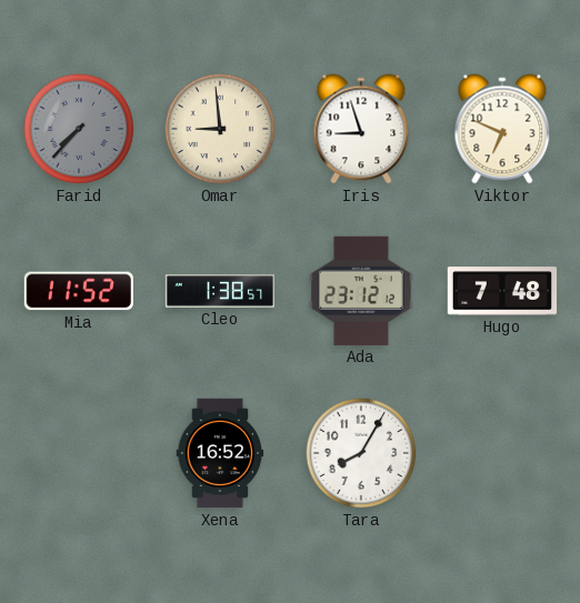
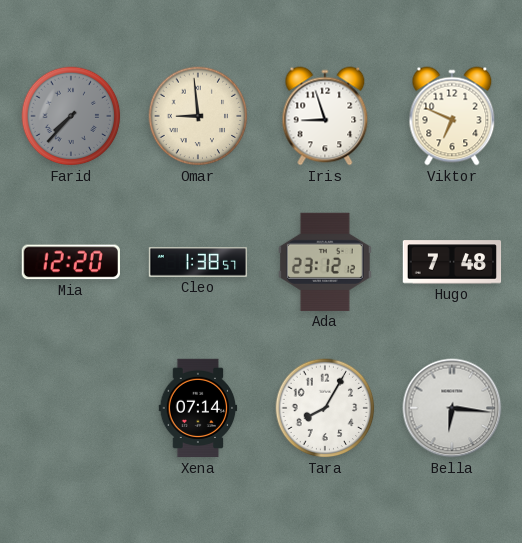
Mia: 11:52 -> 12:20
Xena: 16:52 -> 07:14
Bella: none -> 6:16
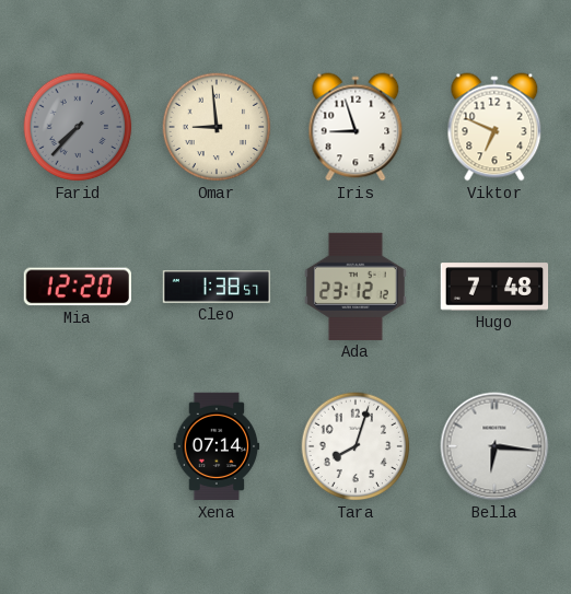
Tara: 8:05 -> 8:03
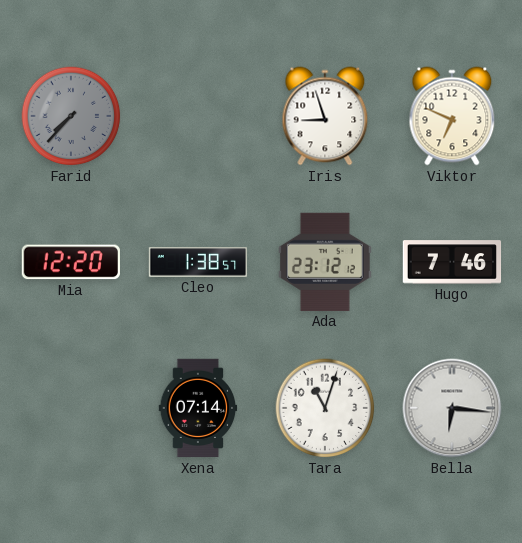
Omar: 8:59 -> none
Hugo: 7:48 -> 7:46
Tara: 8:03 -> 11:03
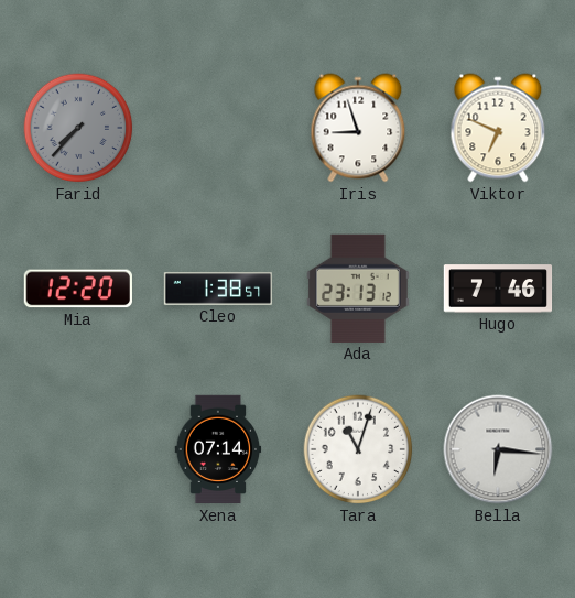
Ada: 23:12 -> 23:13
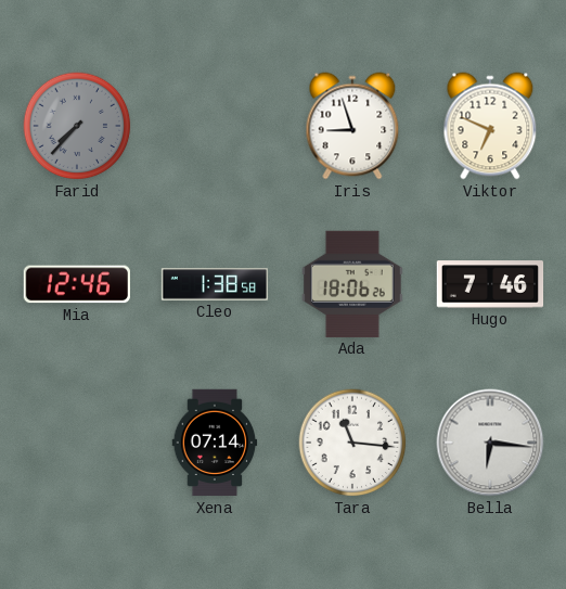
Mia: 12:20 -> 12:46
Cleo: 1:38:57 -> 1:38:58
Ada: 23:13 -> 18:06
Tara: 11:03 -> 11:16
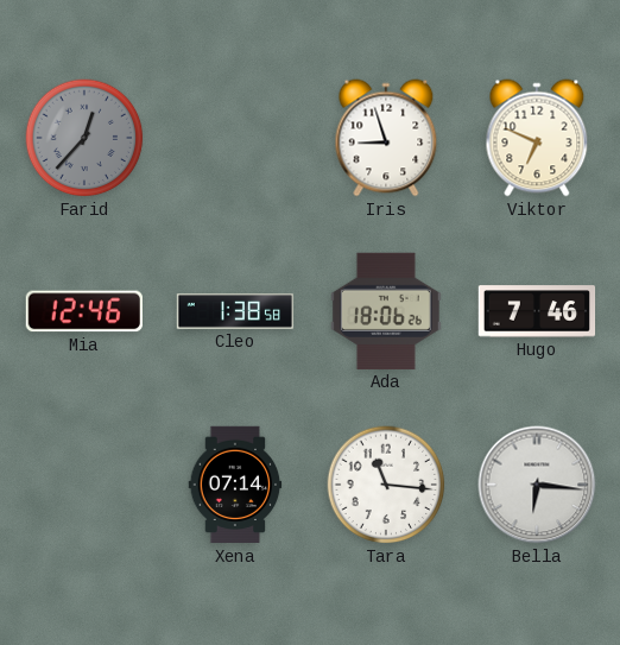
Farid: 7:37 -> 12:37
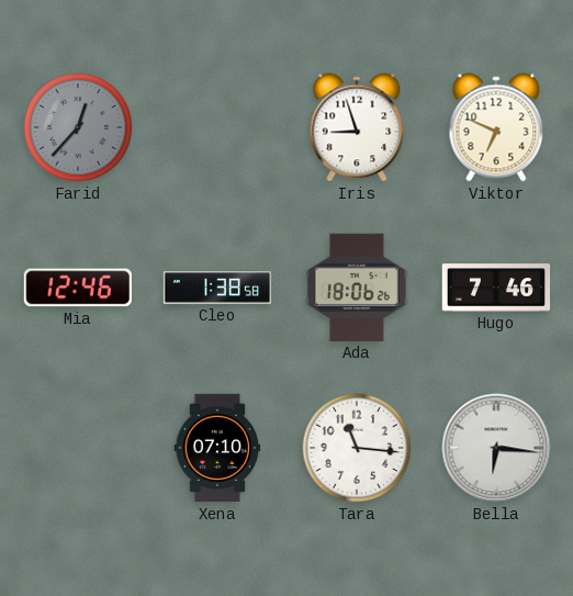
Xena: 07:14 -> 07:10
